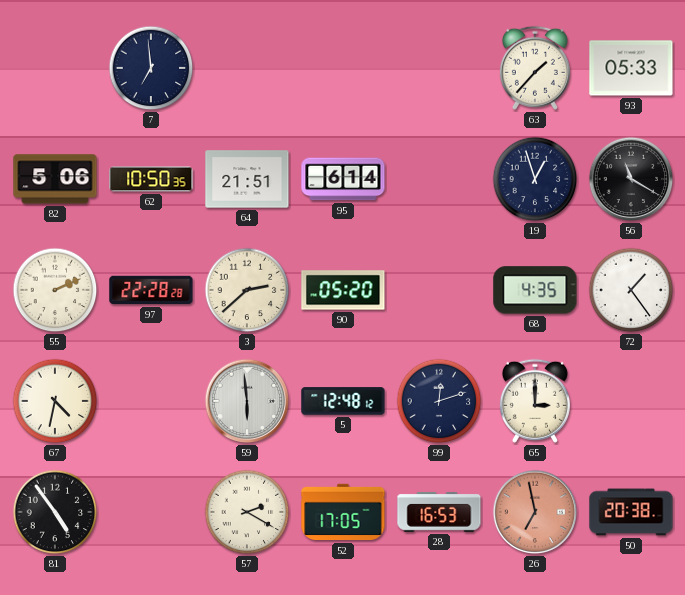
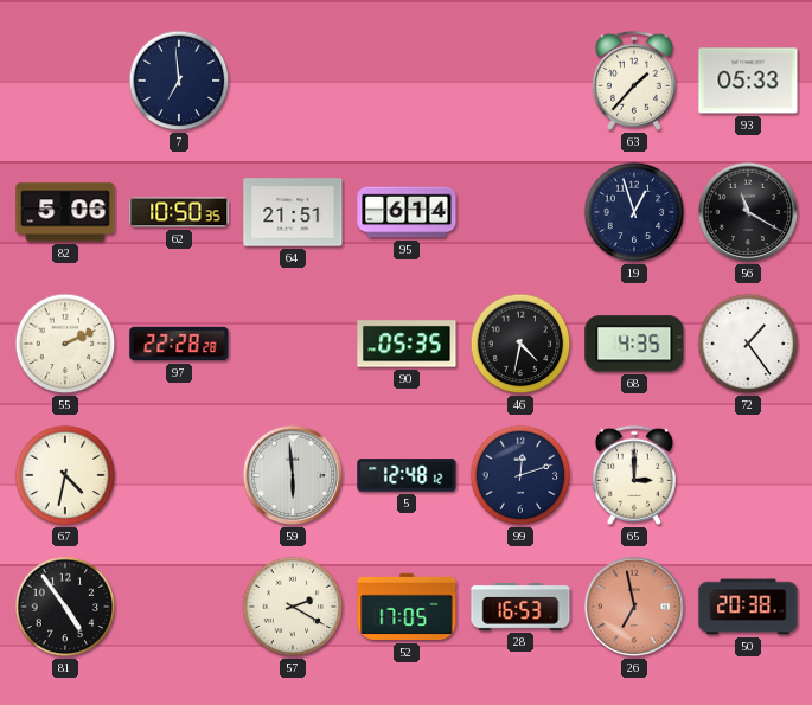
3: 2:38 -> none
90: 05:20 -> 05:35
46: none -> 4:32
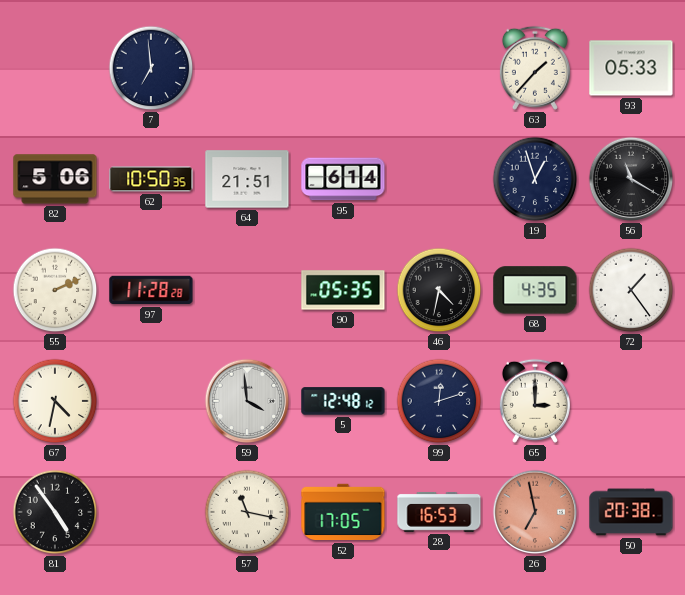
97: 22:28 -> 11:28
59: 5:59 -> 3:59
57: 2:20 -> 11:17
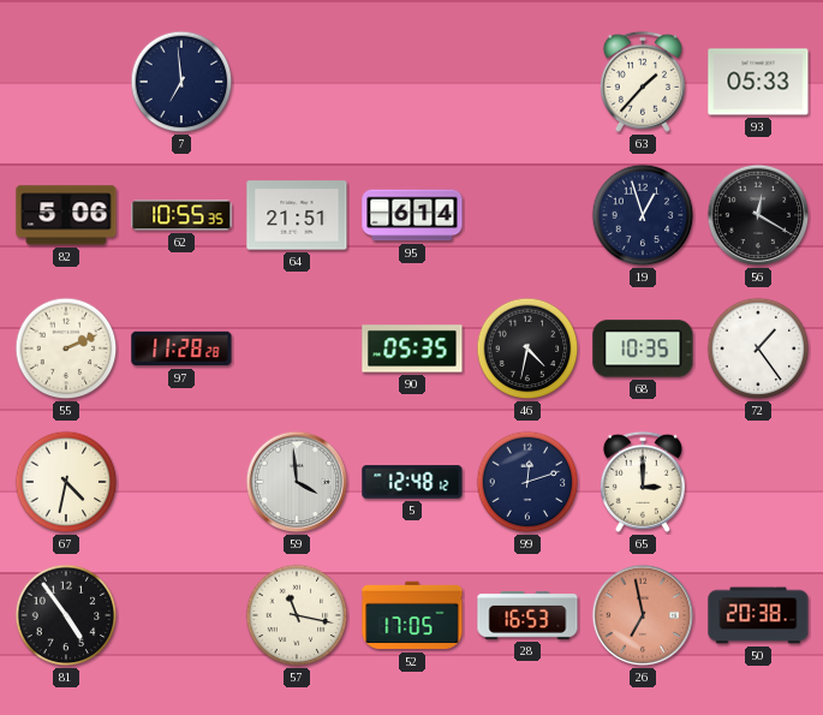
62: 10:50 -> 10:55
56: 11:20 -> 12:20
68: 4:35 -> 10:35
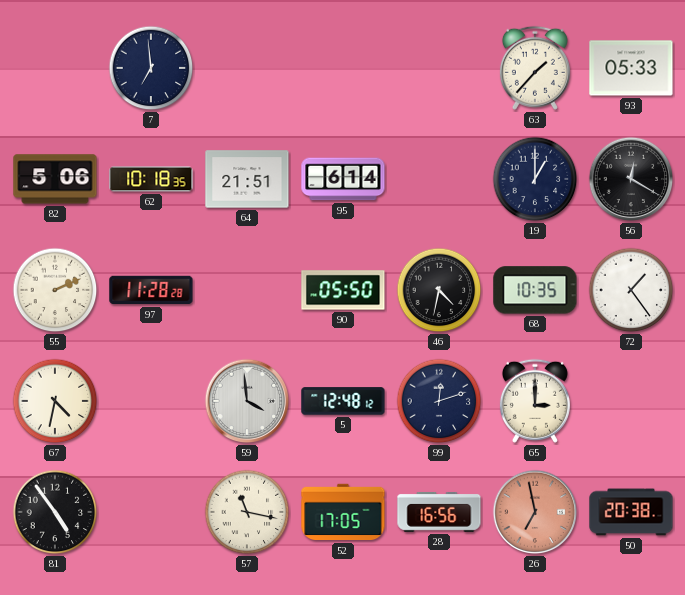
62: 10:55 -> 10:18
19: 12:57 -> 1:00
90: 05:35 -> 05:50
28: 16:53 -> 16:56
